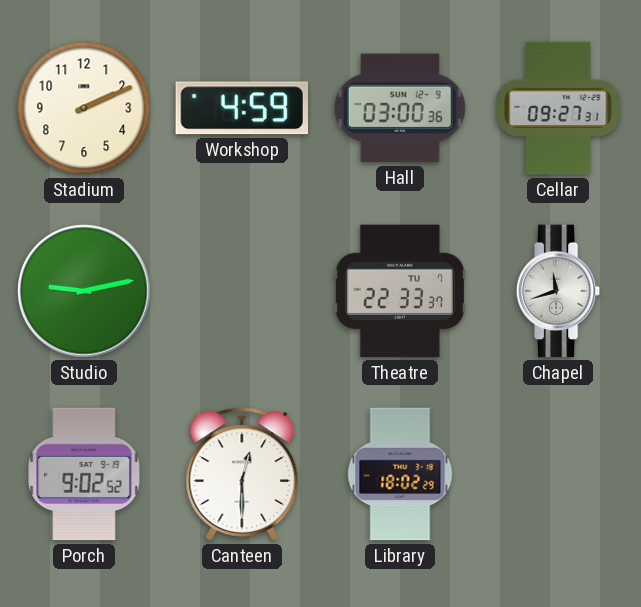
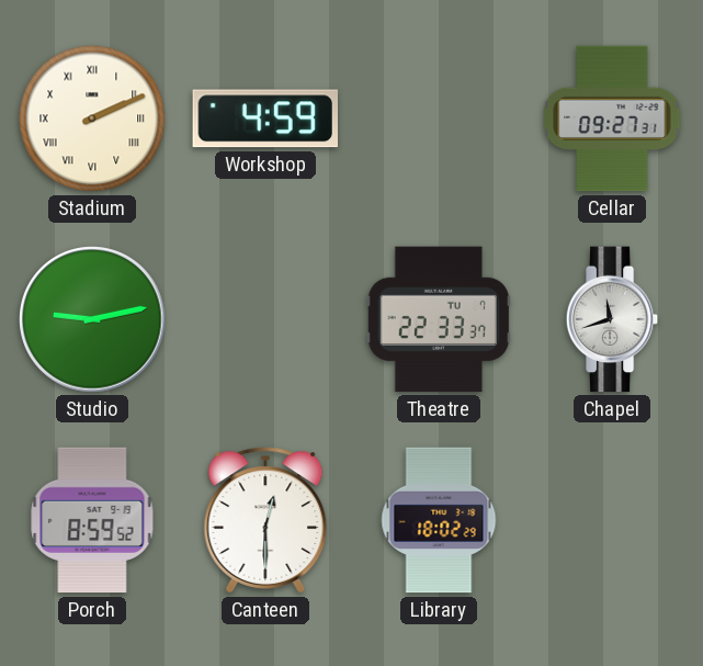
Stadium numerals: Arabic -> Roman
Hall: 03:00 -> none
Porch: 9:02 -> 8:59
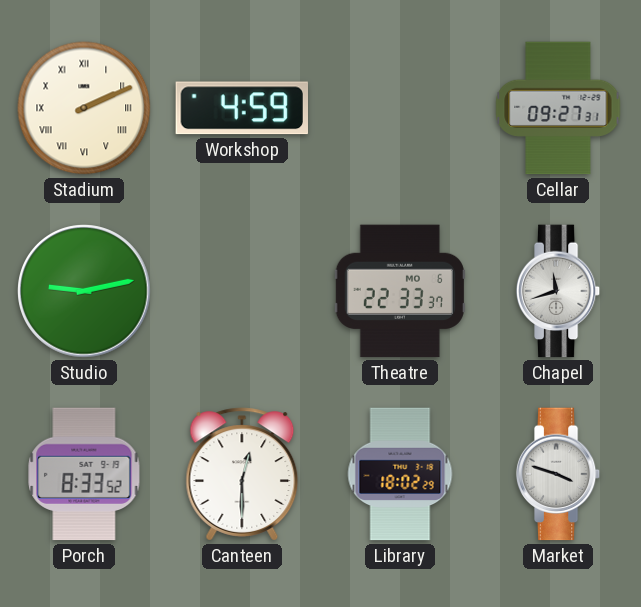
Theatre date: TU 7 -> MO 6
Porch: 8:59 -> 8:33
Market: none -> 3:48
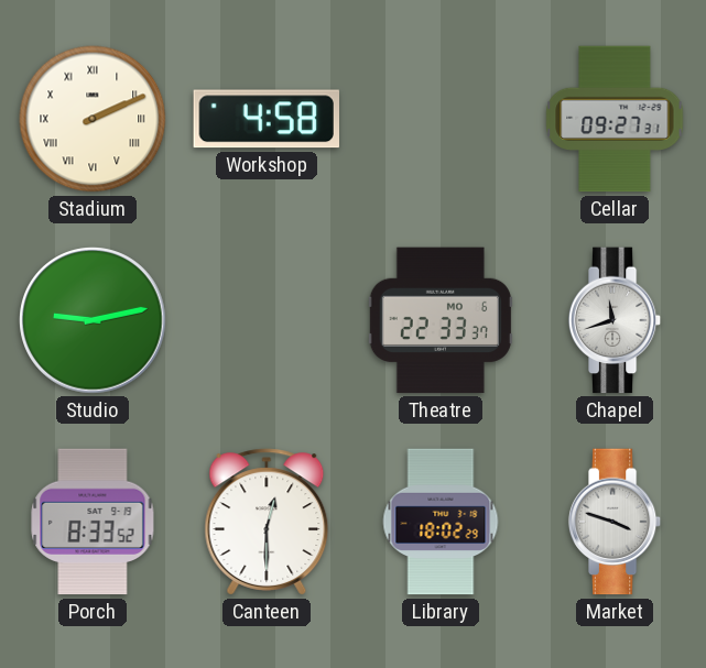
Workshop: 4:59 -> 4:58
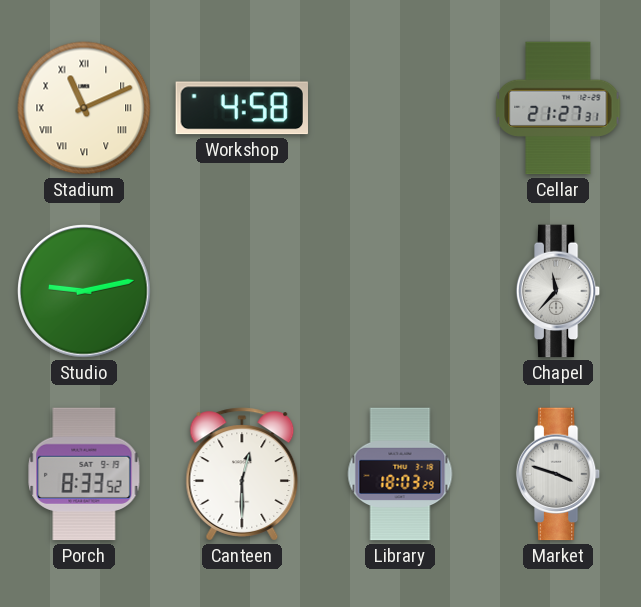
Stadium: 2:11 -> 11:11
Cellar: 09:27 -> 21:27
Theatre: 22:33 -> none
Chapel: 11:42 -> 11:37
Library: 18:02 -> 18:03
